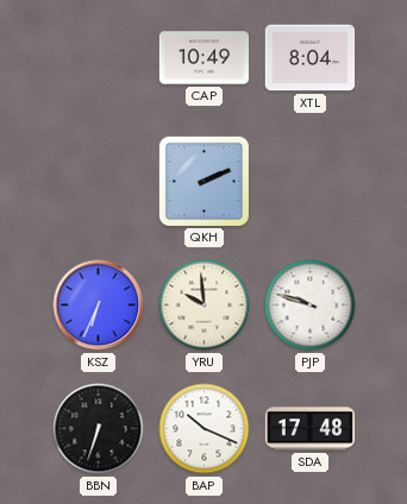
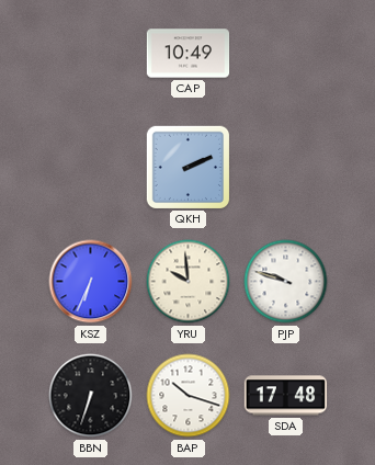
XTL: 8:04 -> none
BAP: 10:19 -> 10:18
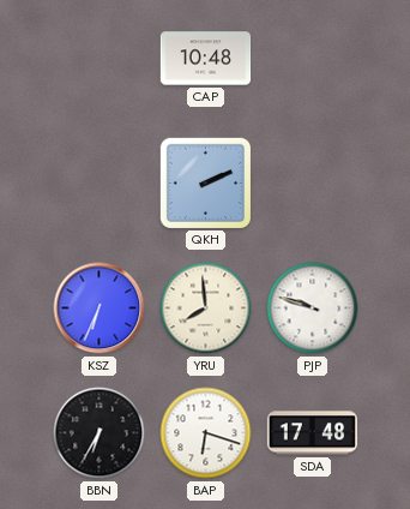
CAP: 10:49 -> 10:48
YRU: 9:59 -> 7:59
BBN: 6:33 -> 6:35
BAP: 10:18 -> 6:18
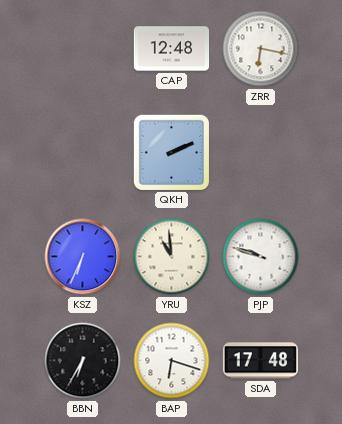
CAP: 10:48 -> 12:48
ZRR: none -> 6:17
YRU: 7:59 -> 10:59
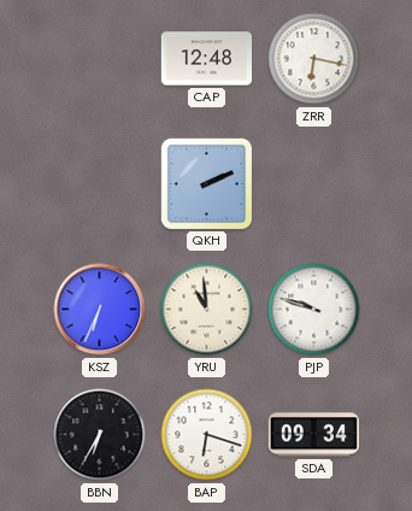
SDA: 17:48 -> 09:34
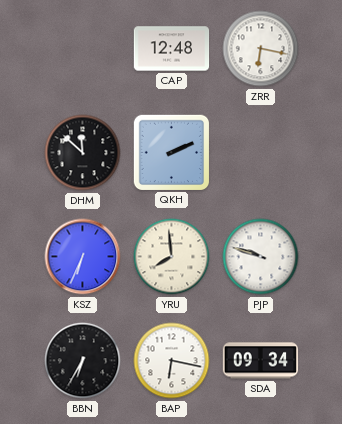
DHM: none -> 11:52
YRU: 10:59 -> 7:59
BAP: 6:18 -> 6:17
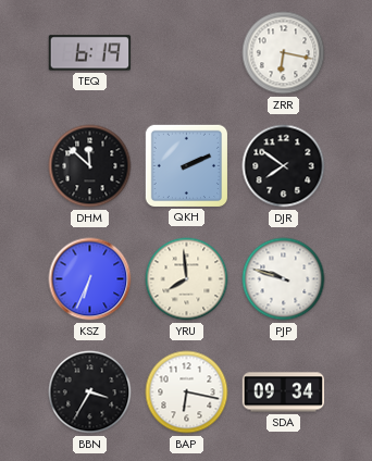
TEQ: none -> 6:19
CAP: 12:48 -> none
DJR: none -> 7:51
BBN: 6:35 -> 3:35
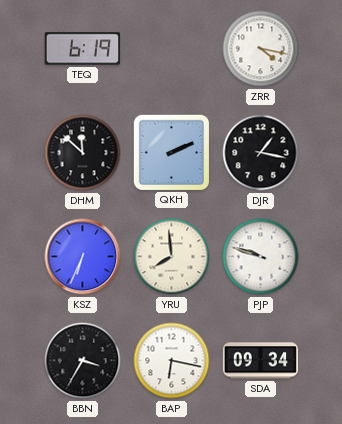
ZRR: 6:17 -> 4:17
DJR: 7:51 -> 1:17
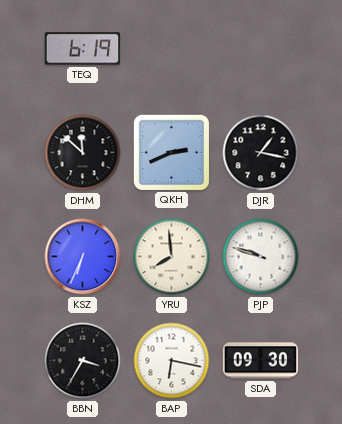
ZRR: 4:17 -> none
QKH: 2:11 -> 2:41
SDA: 09:34 -> 09:30
